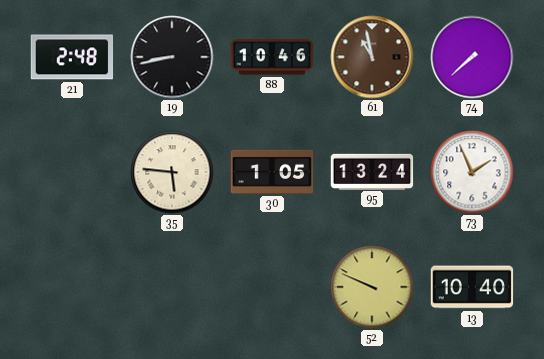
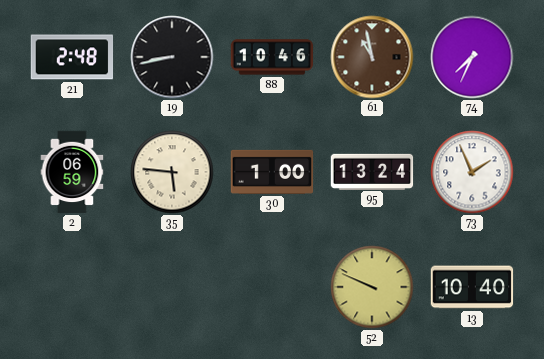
74: 7:38 -> 7:34
2: none -> 06:59
30: 1:05 -> 1:00
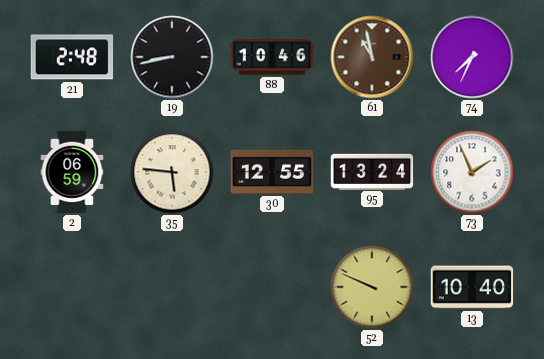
30: 1:00 -> 12:55
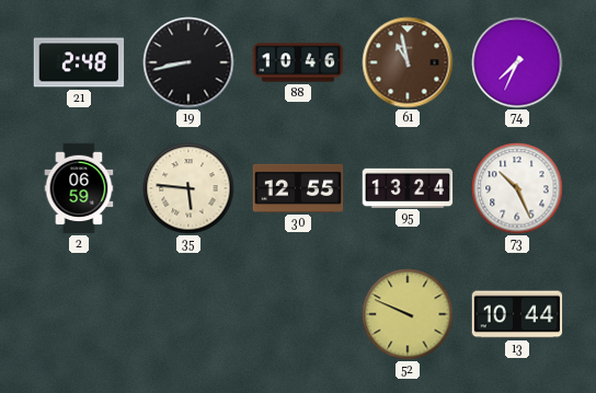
73: 1:56 -> 10:26
13: 10:40 -> 10:44
